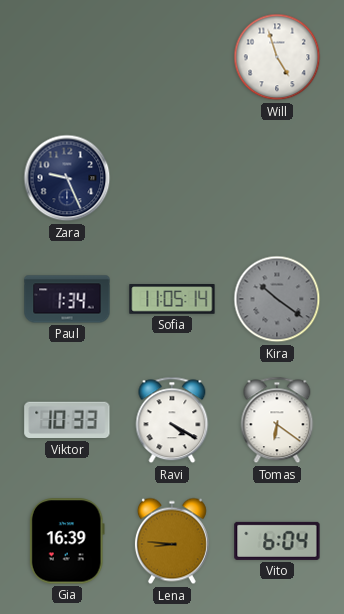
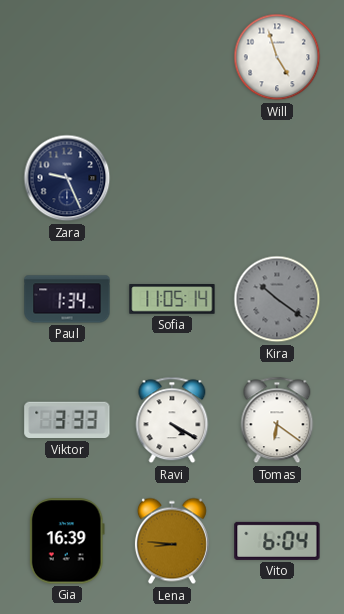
Viktor: 10:33 -> 3:33
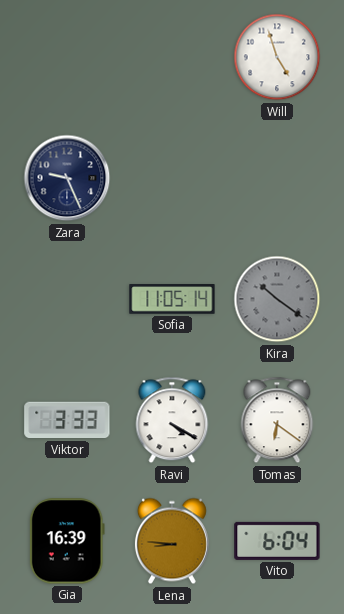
Paul: 1:34 -> none
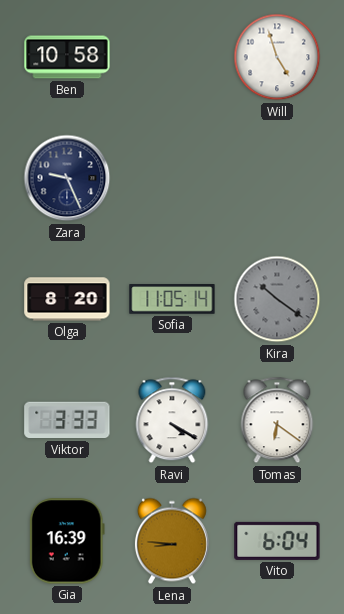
Ben: none -> 10:58
Olga: none -> 8:20
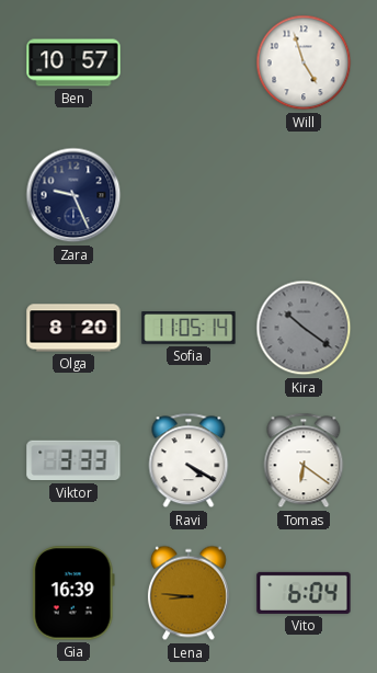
Ben: 10:58 -> 10:57
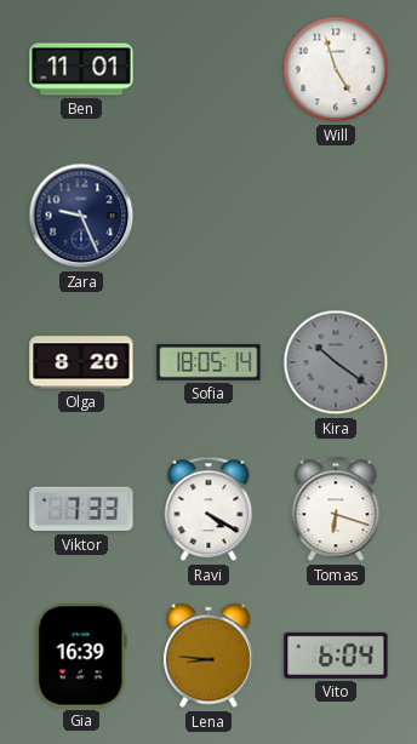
Ben: 10:57 -> 11:01
Sofia: 11:05 -> 18:05
Viktor: 3:33 -> 7:33
Tomas: 6:21 -> 6:18
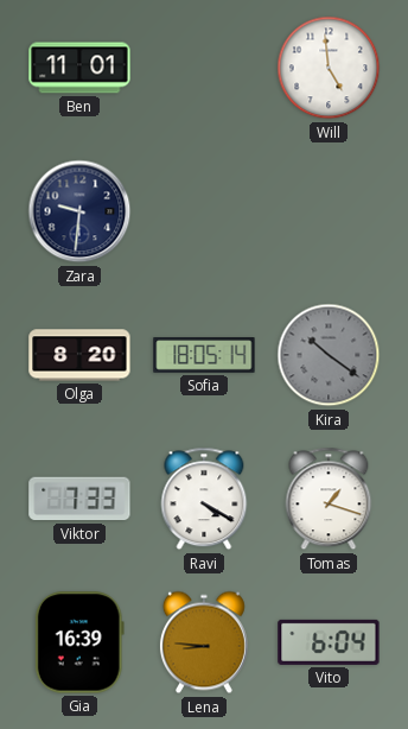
Will: 4:57 -> 4:59
Zara: 9:26 -> 9:31
Tomas: 6:18 -> 1:18
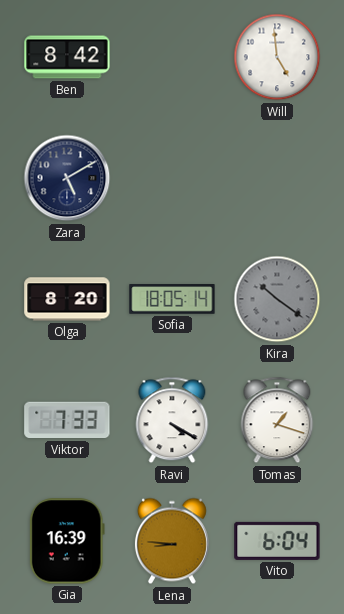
Ben: 11:01 -> 8:42
Zara: 9:31 -> 5:10
